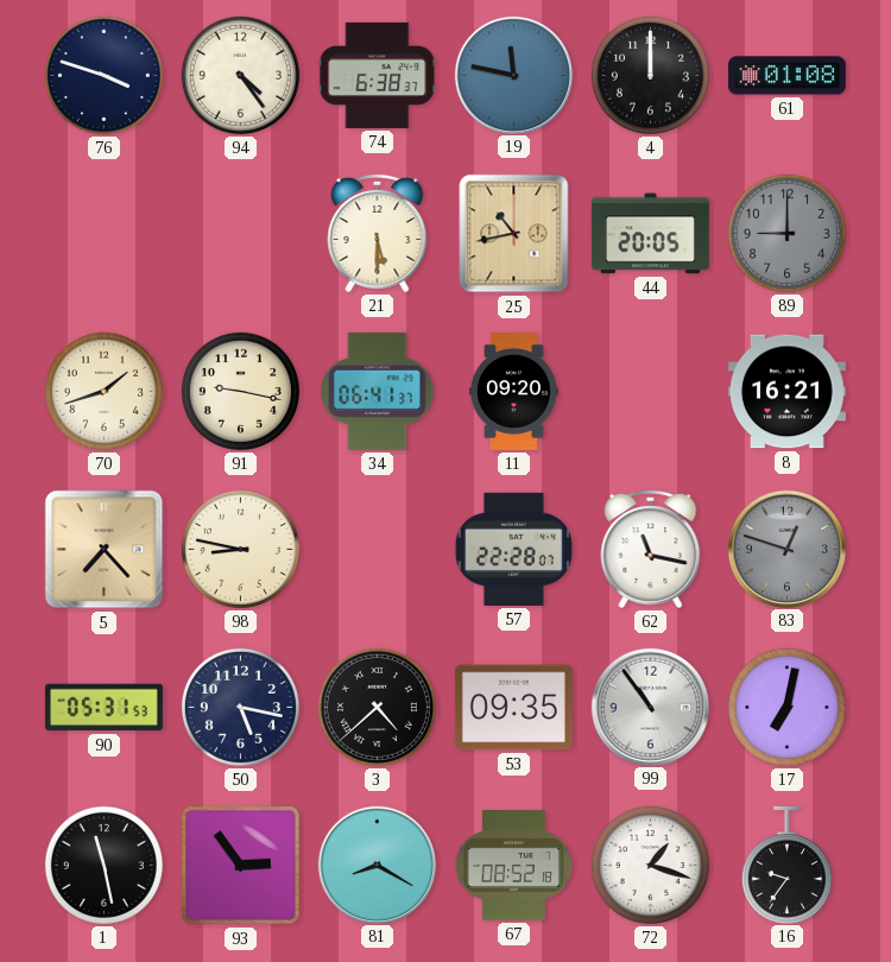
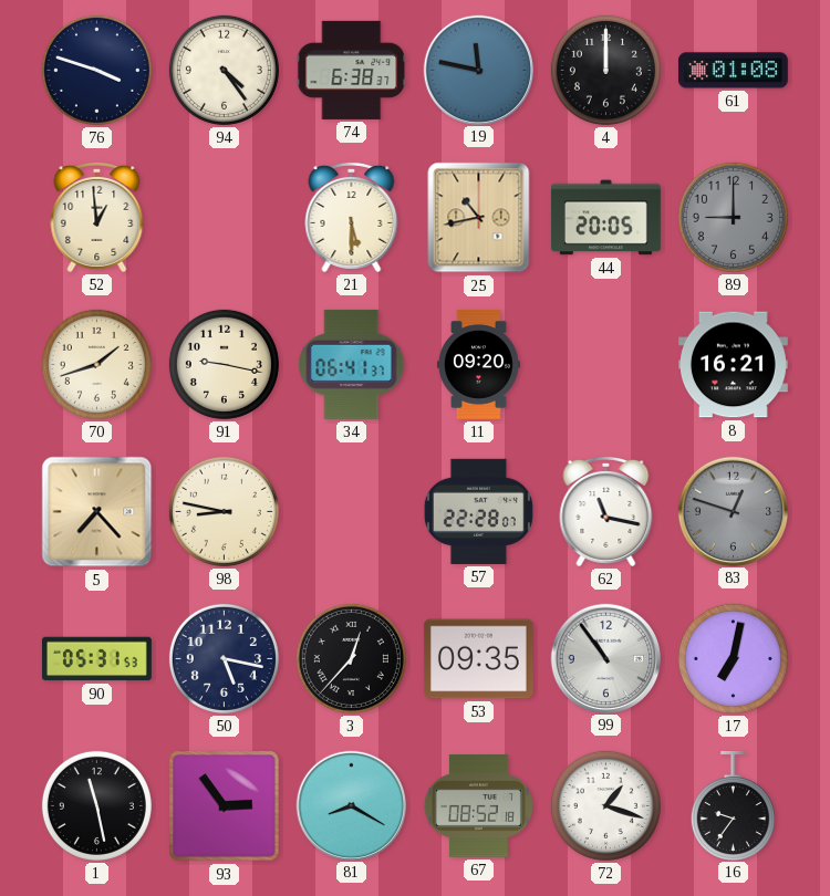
52: none -> 12:59
3: 4:38 -> 12:37
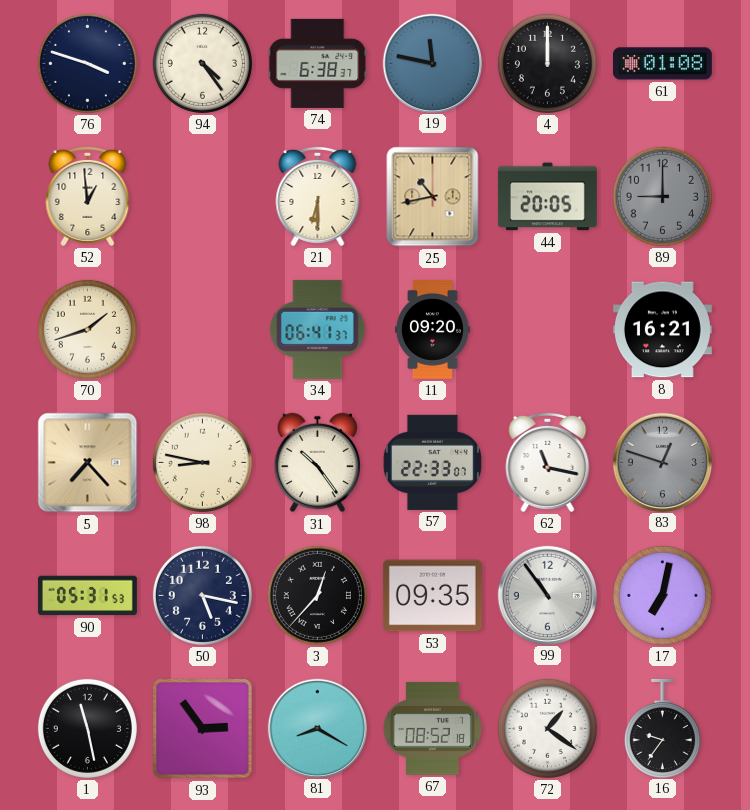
21: 5:30 -> 6:30
91: 9:17 -> none
31: none -> 10:24
57: 22:28 -> 22:33
72: 1:18 -> 1:21
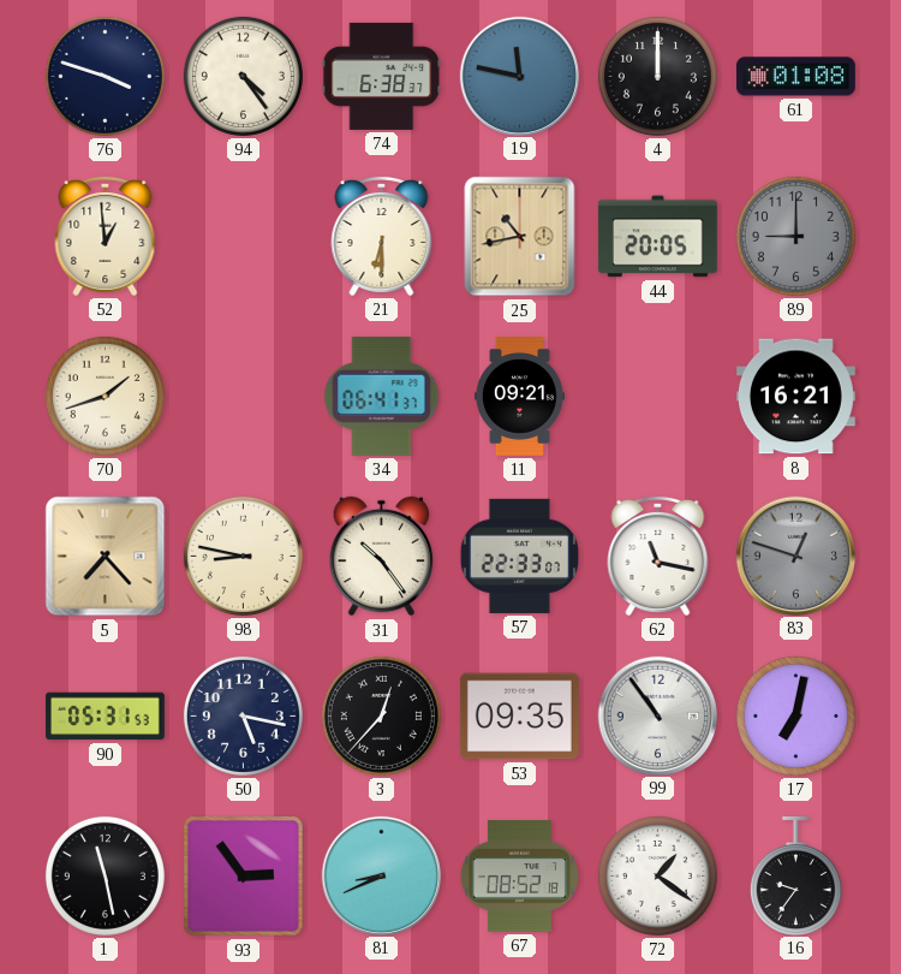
11: 09:20 -> 09:21
81: 8:20 -> 8:41
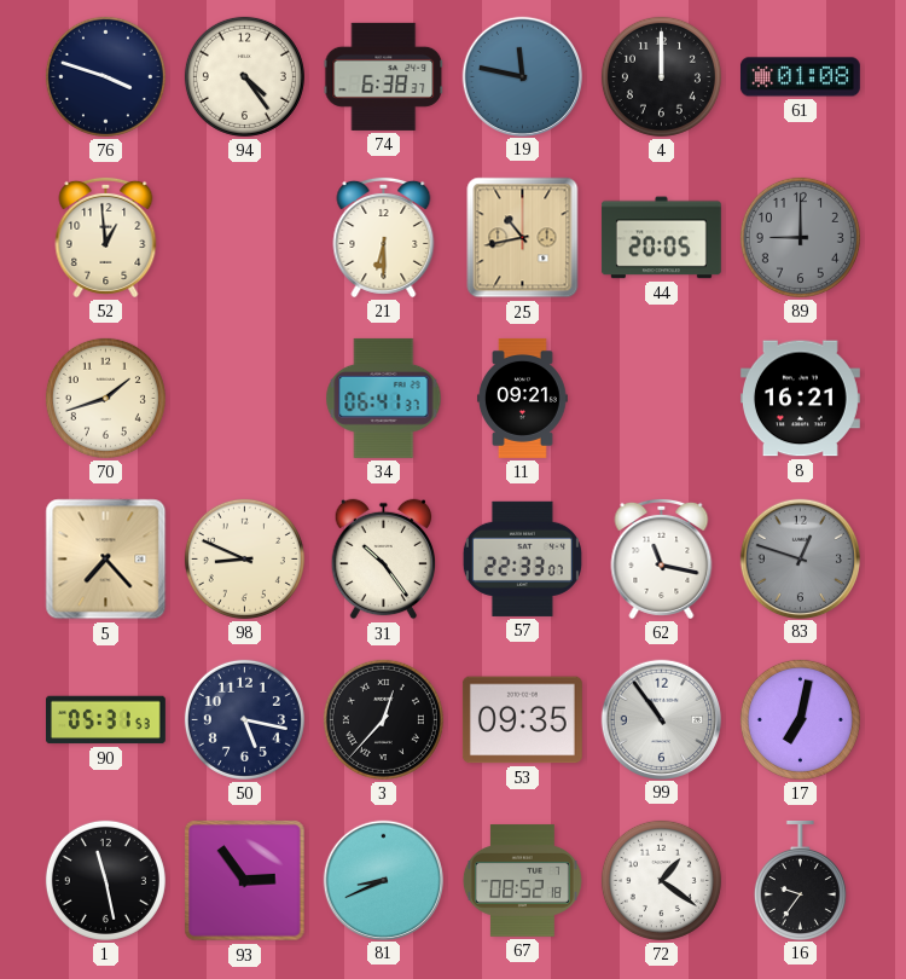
98: 8:47 -> 8:49
